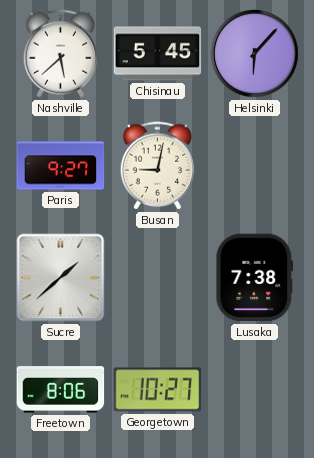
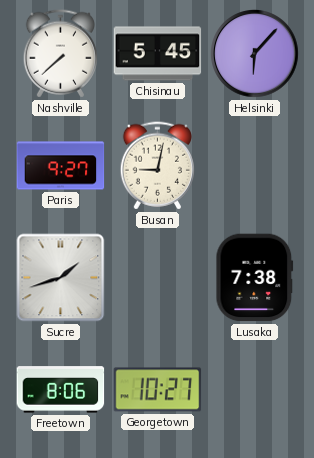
Nashville: 5:38 -> 7:38
Sucre: 1:38 -> 1:42
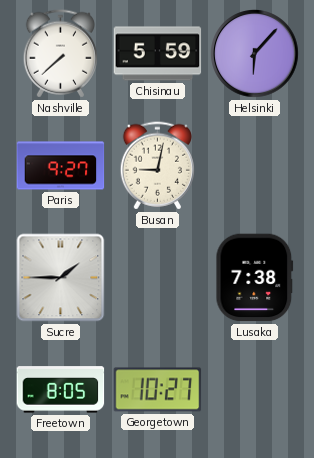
Chisinau: 5:45 -> 5:59
Sucre: 1:42 -> 1:45
Freetown: 8:06 -> 8:05
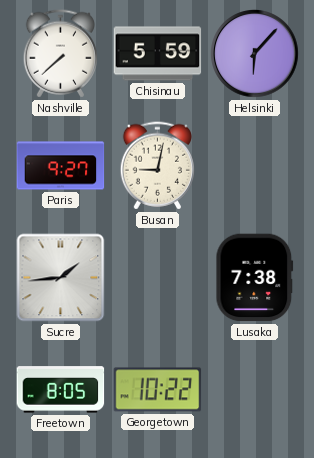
Sucre: 1:45 -> 1:44
Georgetown: 10:27 -> 10:22
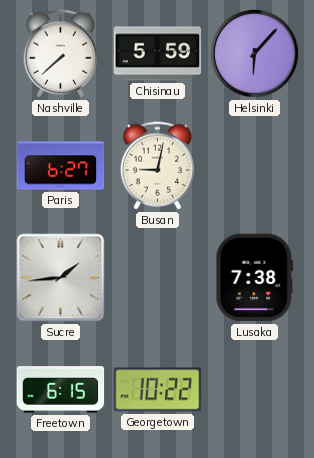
Paris: 9:27 -> 6:27
Freetown: 8:05 -> 6:15
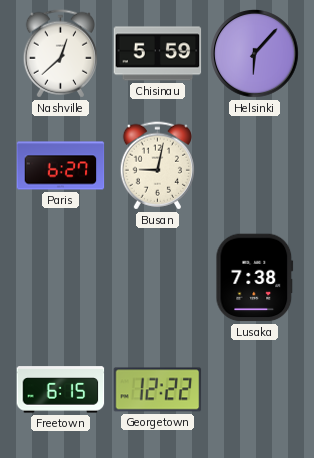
Nashville: 7:38 -> 12:38
Sucre: 1:44 -> none
Georgetown: 10:22 -> 12:22
